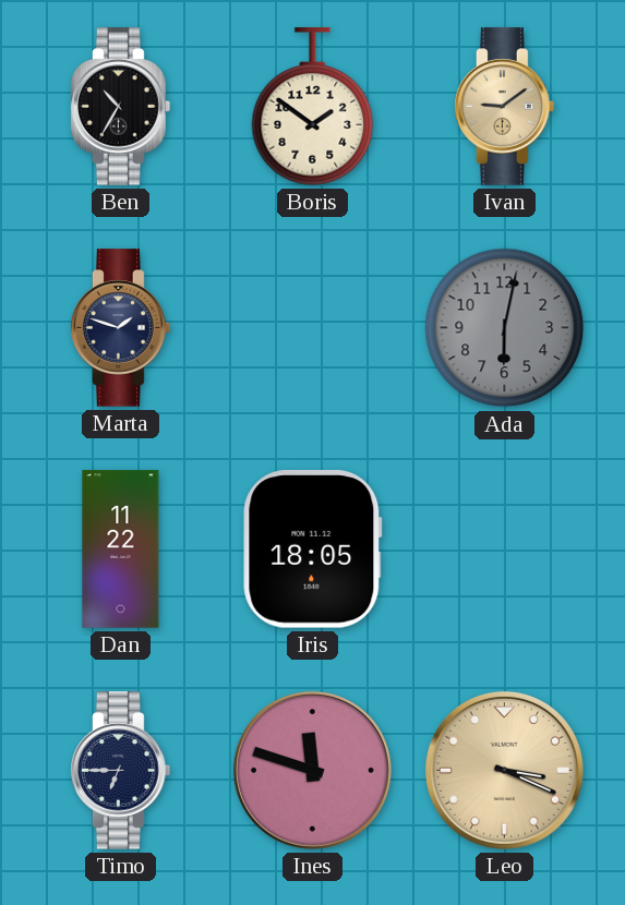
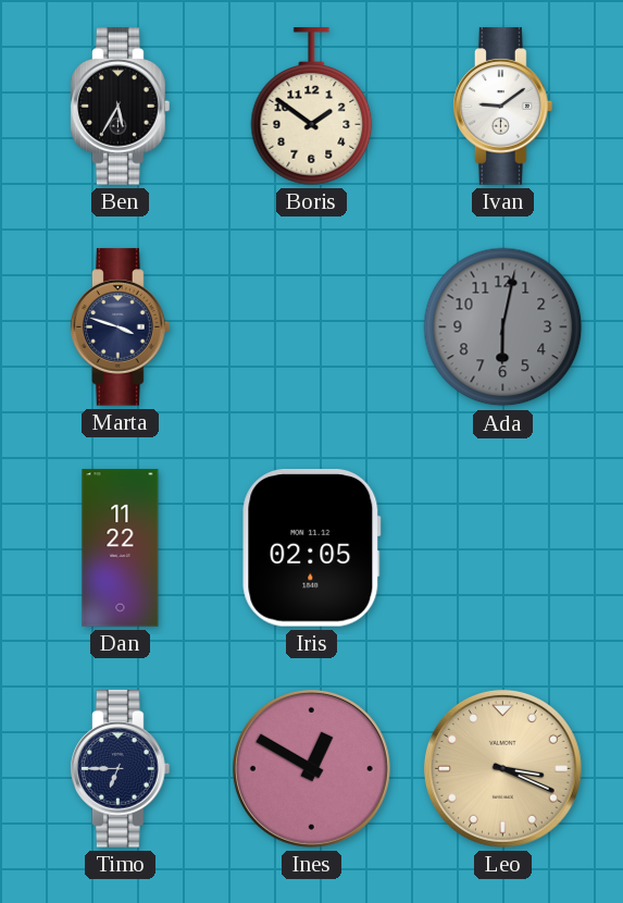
Ben: 10:35 -> 5:35
Ivan dial: champagne -> white
Marta: 1:48 -> 3:48
Iris: 18:05 -> 02:05
Ines: 11:48 -> 12:50
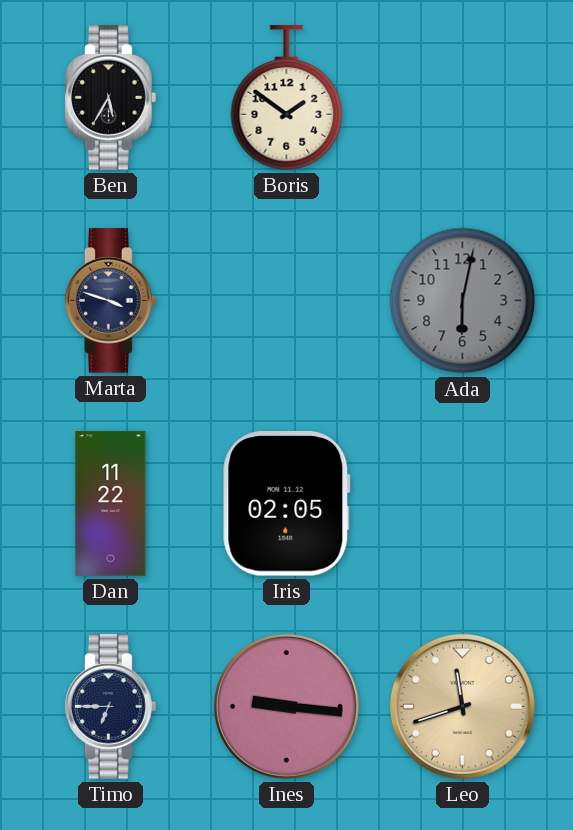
Ivan: 9:09 -> none
Ines: 12:50 -> 9:16
Leo: 3:19 -> 11:42
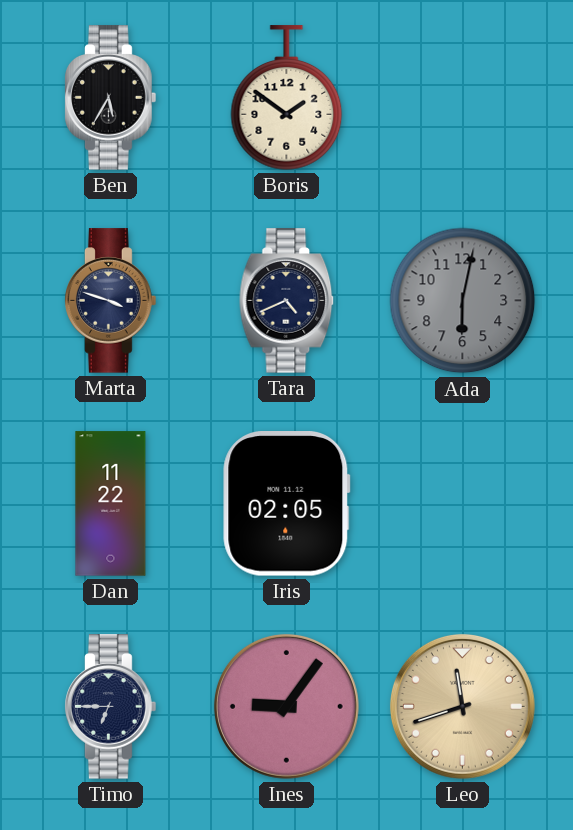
Tara: none -> 4:41
Ines: 9:16 -> 9:06
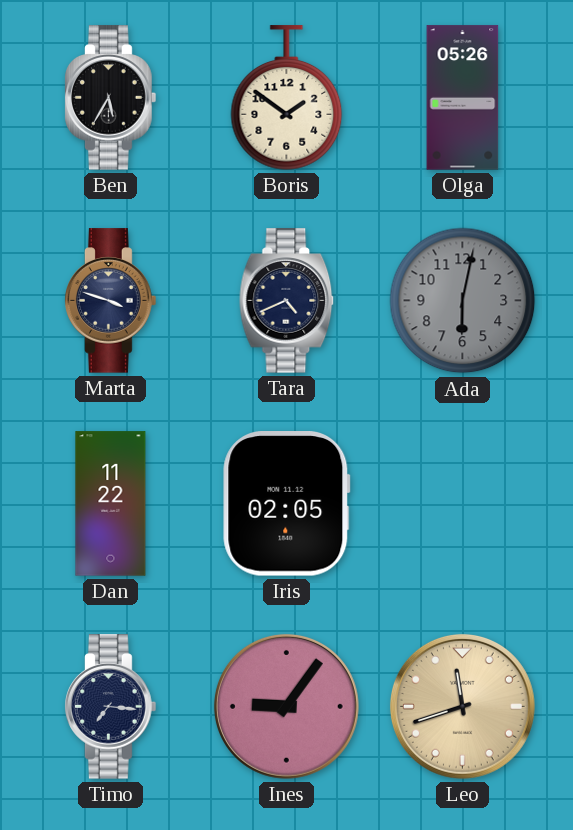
Olga: none -> 05:26
Timo: 6:45 -> 7:16
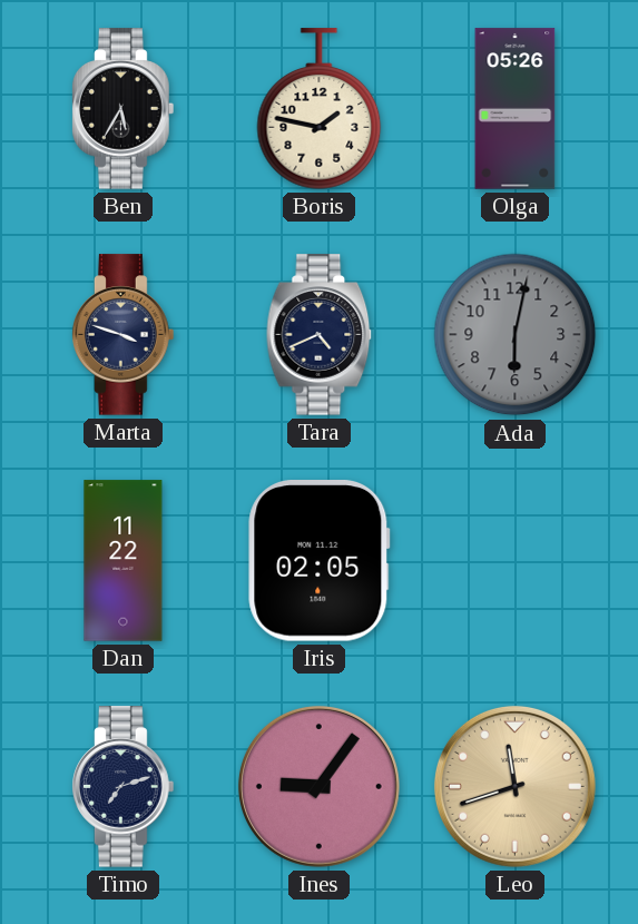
Boris: 1:51 -> 1:47
Timo: 7:16 -> 7:12
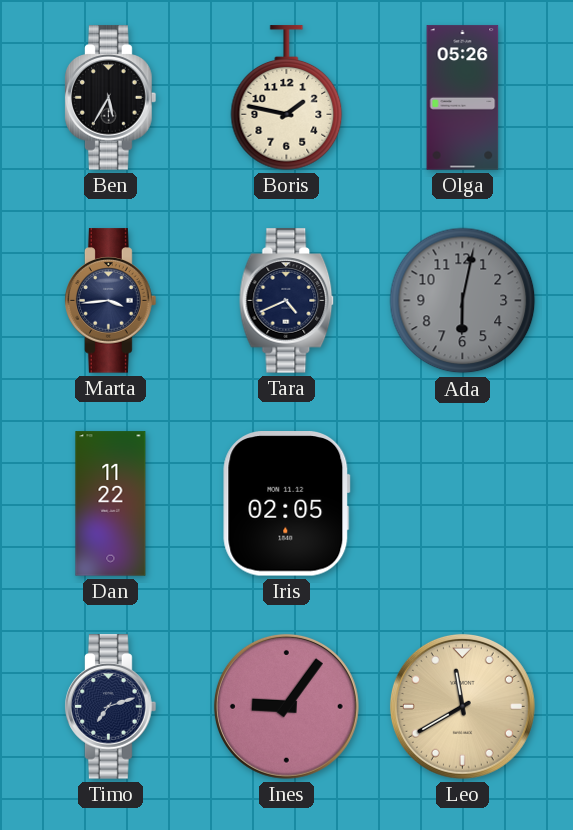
Marta: 3:48 -> 3:44
Leo: 11:42 -> 11:40
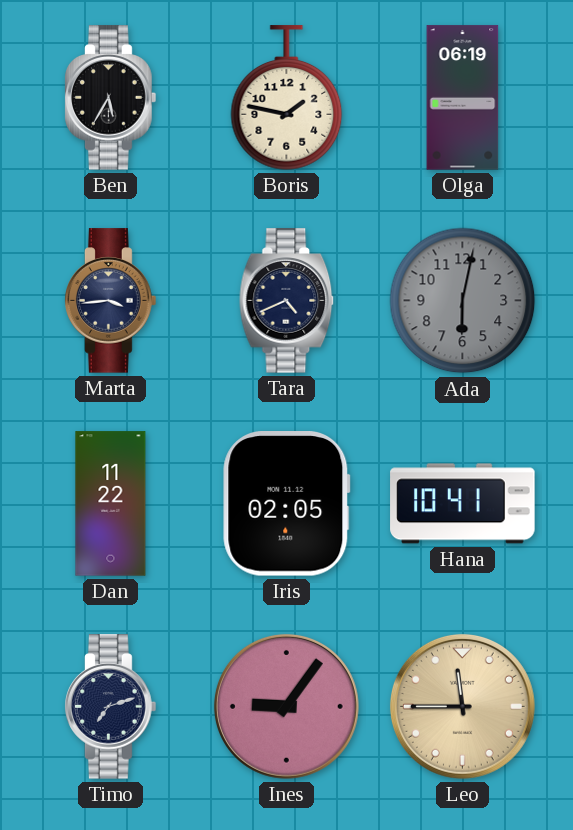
Olga: 05:26 -> 06:19
Hana: none -> 10:41
Leo: 11:40 -> 11:45
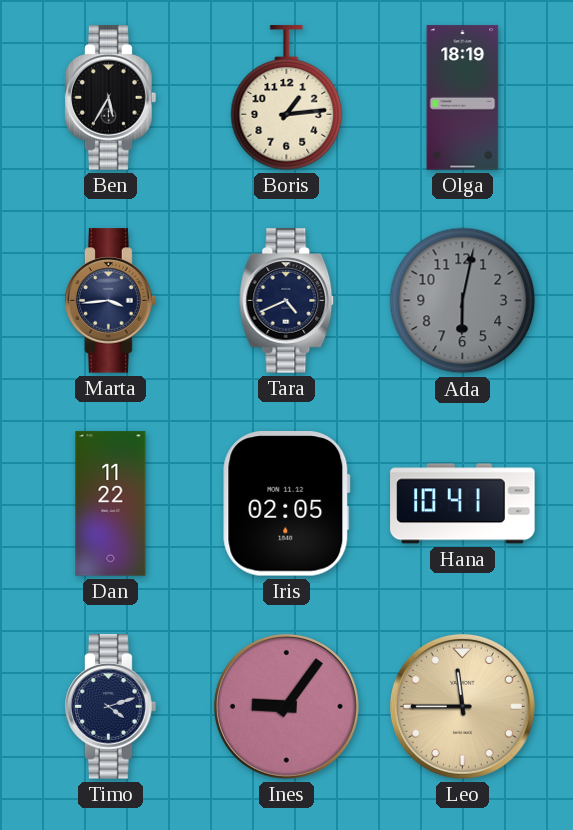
Boris: 1:47 -> 1:14
Olga: 06:19 -> 18:19
Timo: 7:12 -> 4:12
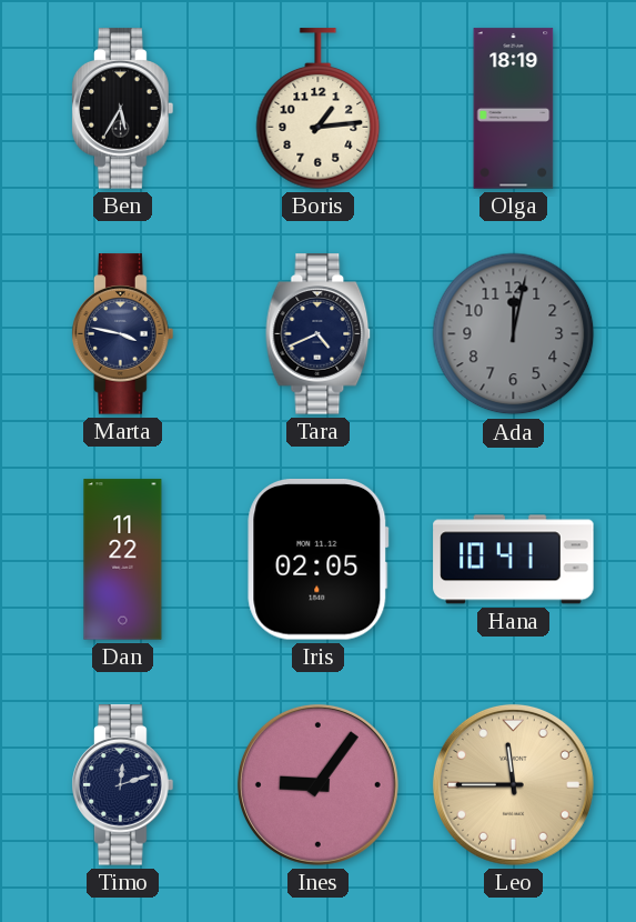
Marta: 3:44 -> 3:47
Ada: 6:02 -> 12:02
Timo: 4:12 -> 12:12
